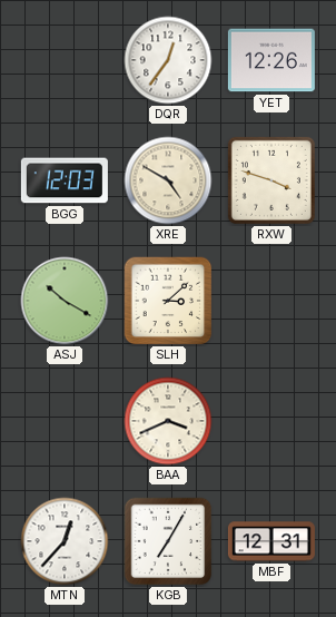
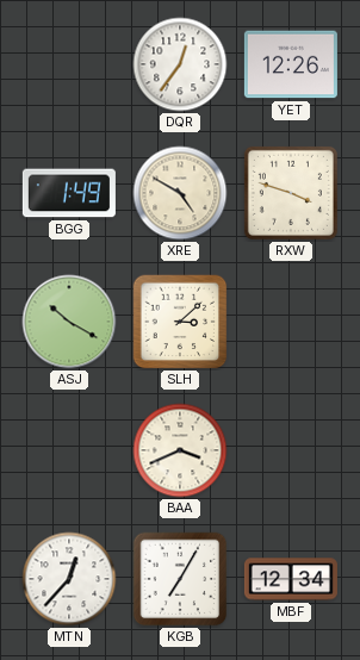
BGG: 12:03 -> 1:49
MBF: 12:31 -> 12:34
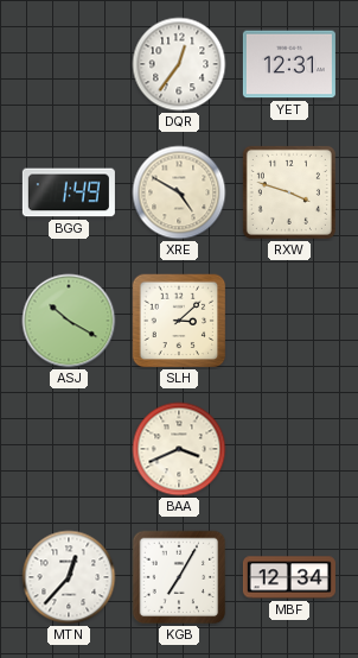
YET: 12:26 -> 12:31
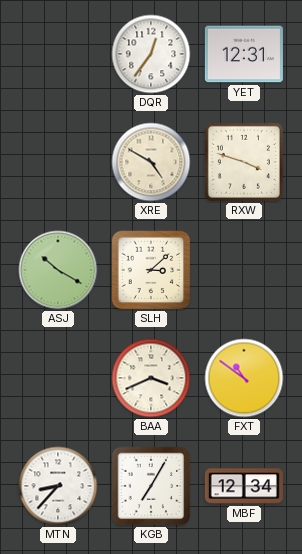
BGG: 1:49 -> none
FXT: none -> 10:51
MTN: 12:37 -> 8:37
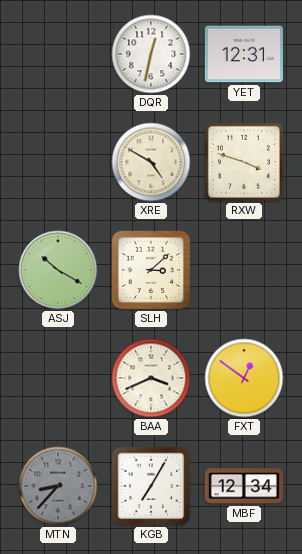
DQR: 12:36 -> 12:32
FXT: 10:51 -> 12:51
MTN dial: white -> grey
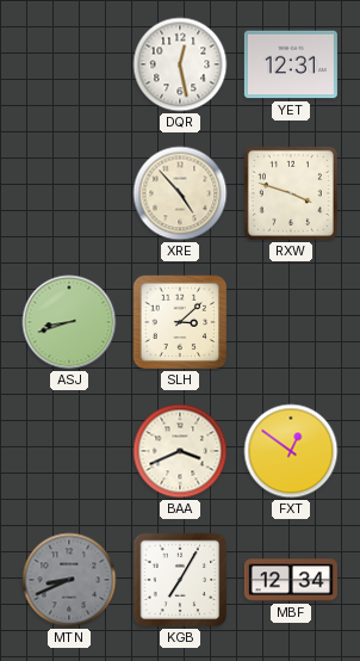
DQR: 12:32 -> 12:28
XRE: 4:50 -> 4:53
ASJ: 10:20 -> 8:42
MTN: 8:37 -> 8:41
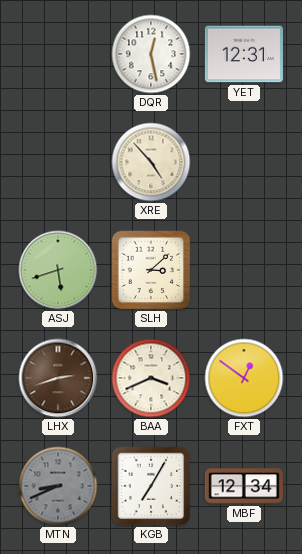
RXW: 3:48 -> none
ASJ: 8:42 -> 5:42
LHX: none -> 2:42
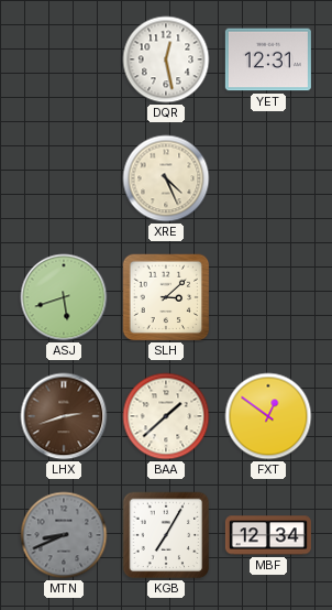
XRE: 4:53 -> 4:26
BAA: 3:41 -> 1:38
